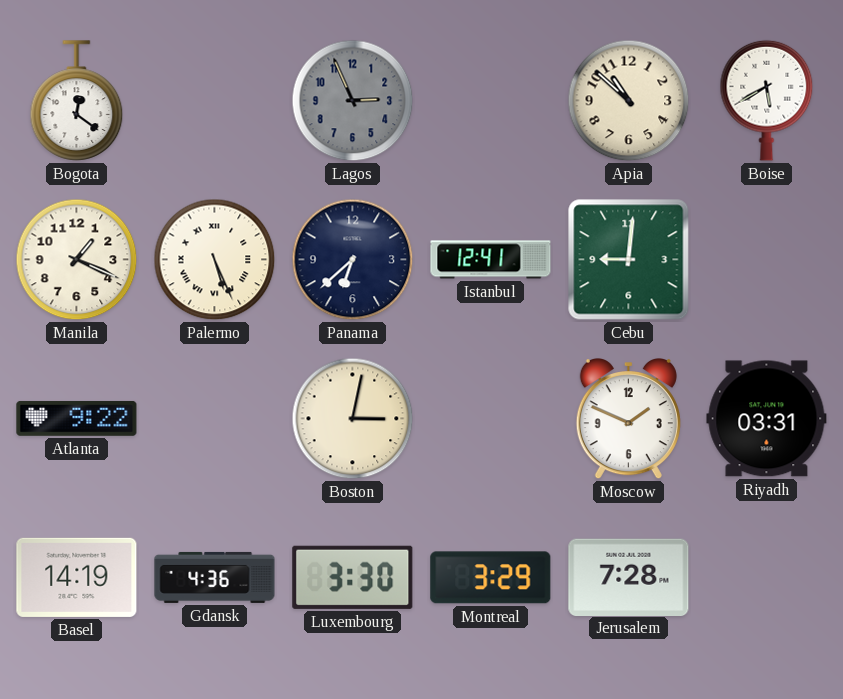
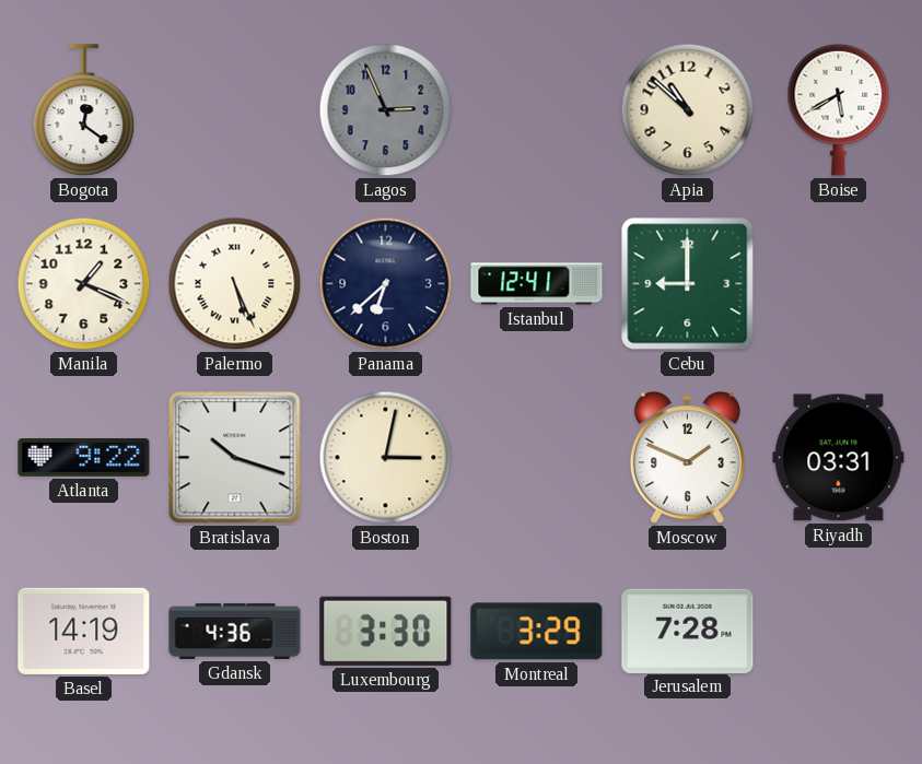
Cebu: 9:01 -> 9:00
Bratislava: none -> 10:18
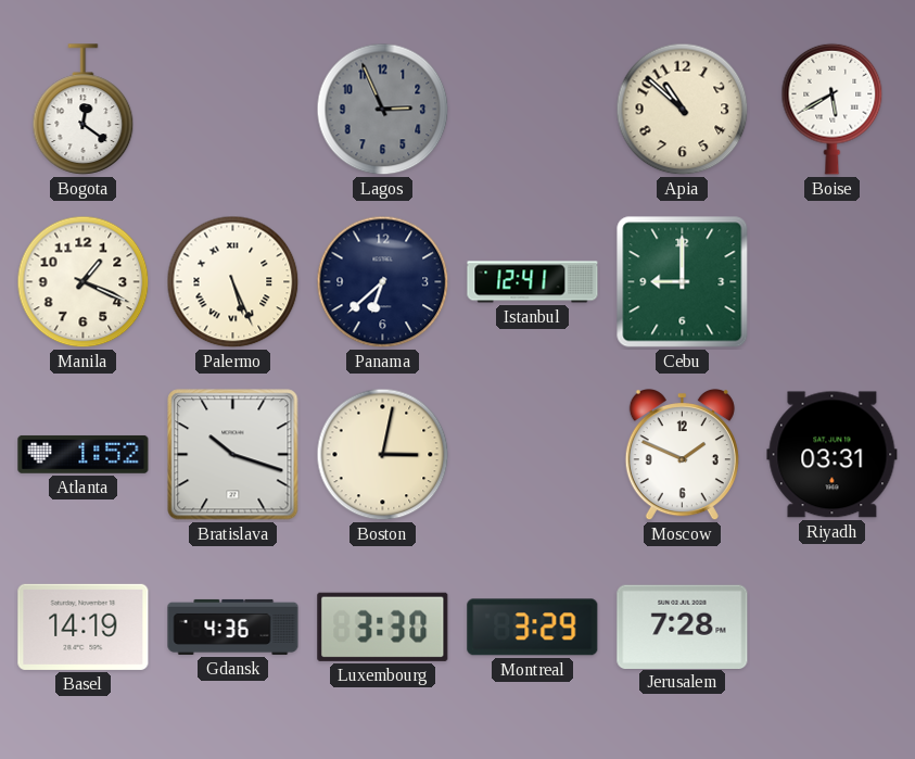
Atlanta: 9:22 -> 1:52
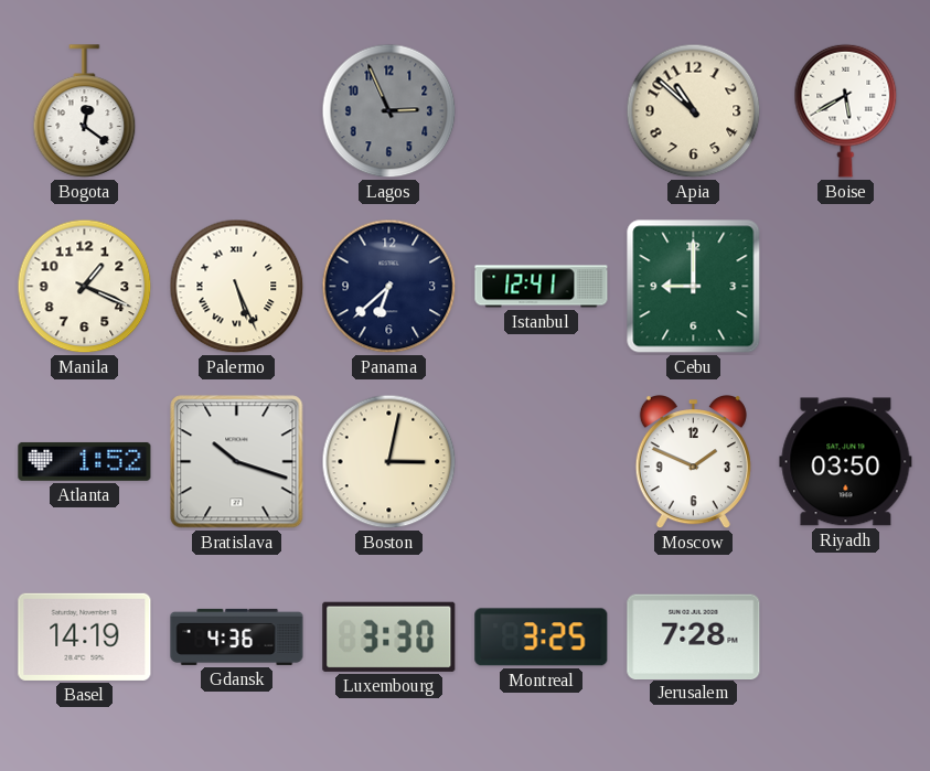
Riyadh: 03:31 -> 03:50
Montreal: 3:29 -> 3:25
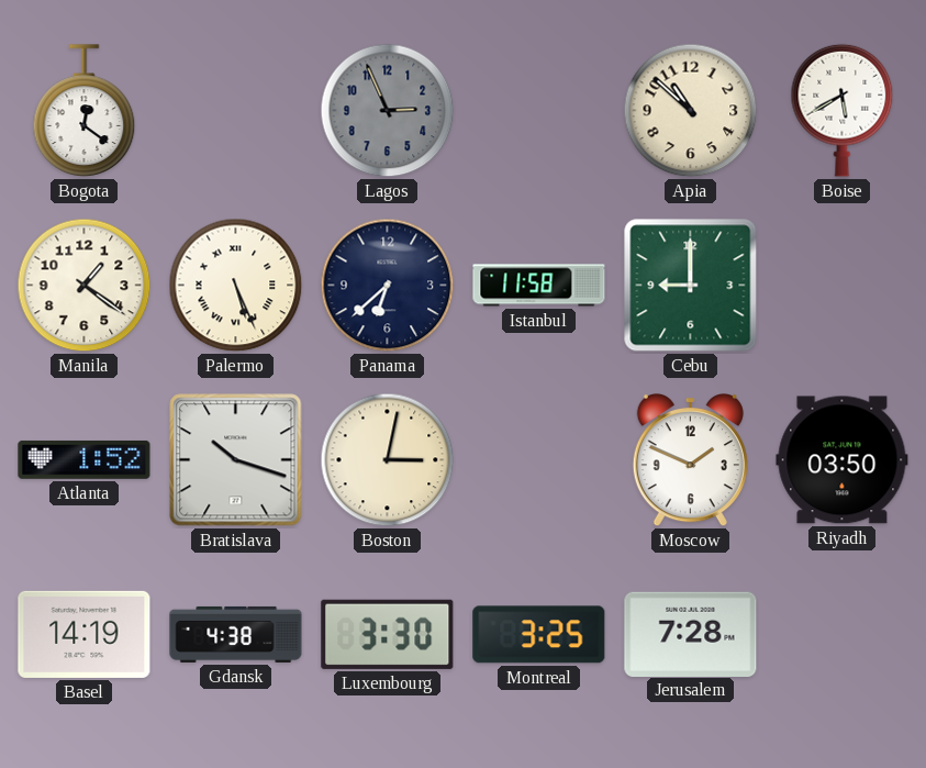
Manila: 1:19 -> 1:21
Istanbul: 12:41 -> 11:58
Gdansk: 4:36 -> 4:38
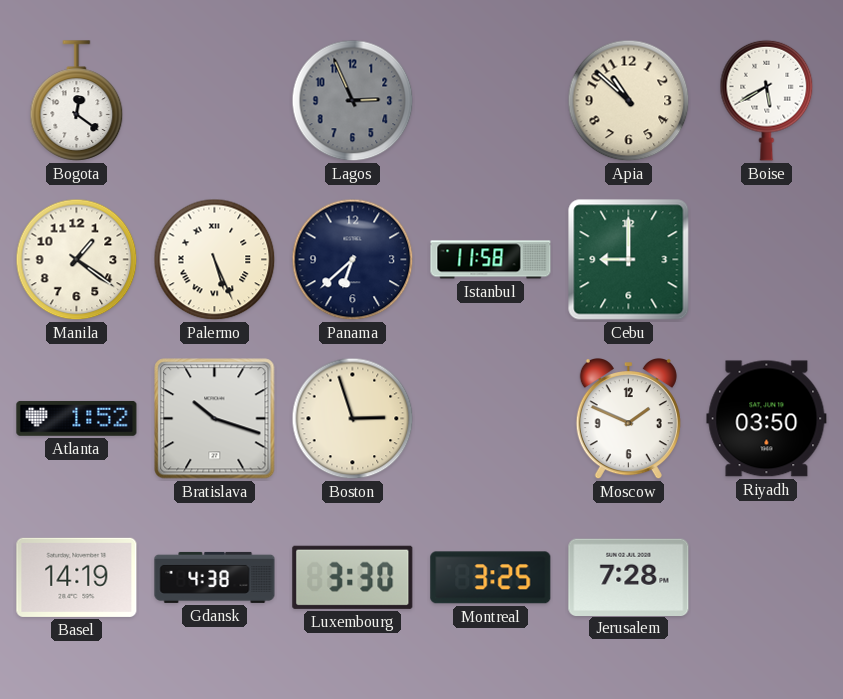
Boston: 3:02 -> 2:57
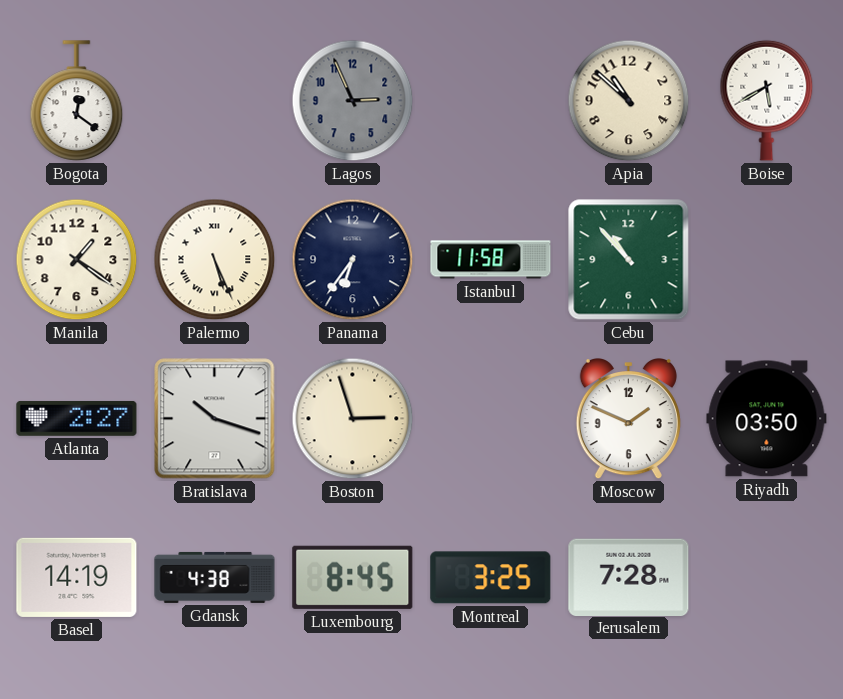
Panama: 6:38 -> 6:36
Cebu: 9:00 -> 10:53
Atlanta: 1:52 -> 2:27
Luxembourg: 3:30 -> 8:45
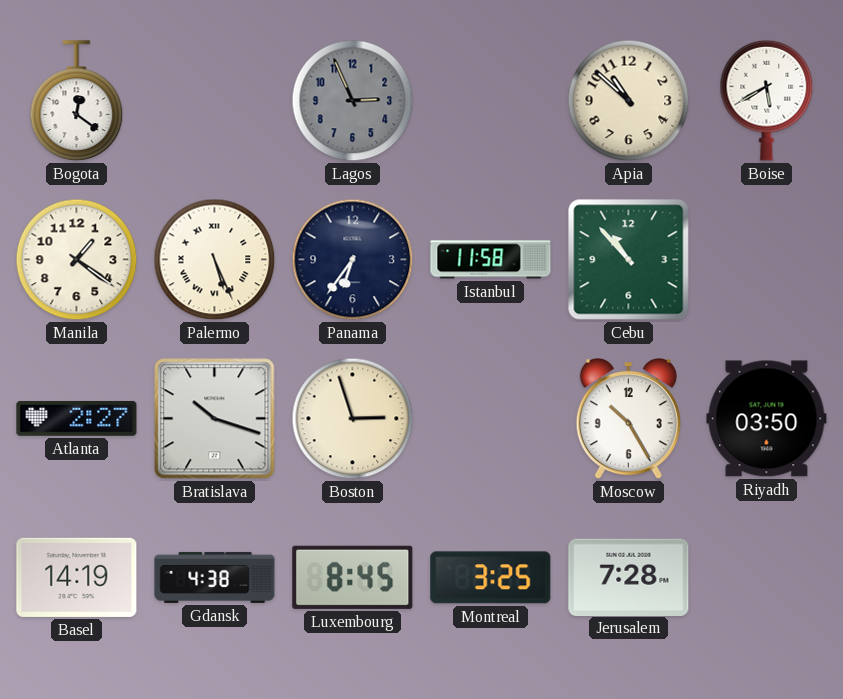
Moscow: 1:49 -> 10:25
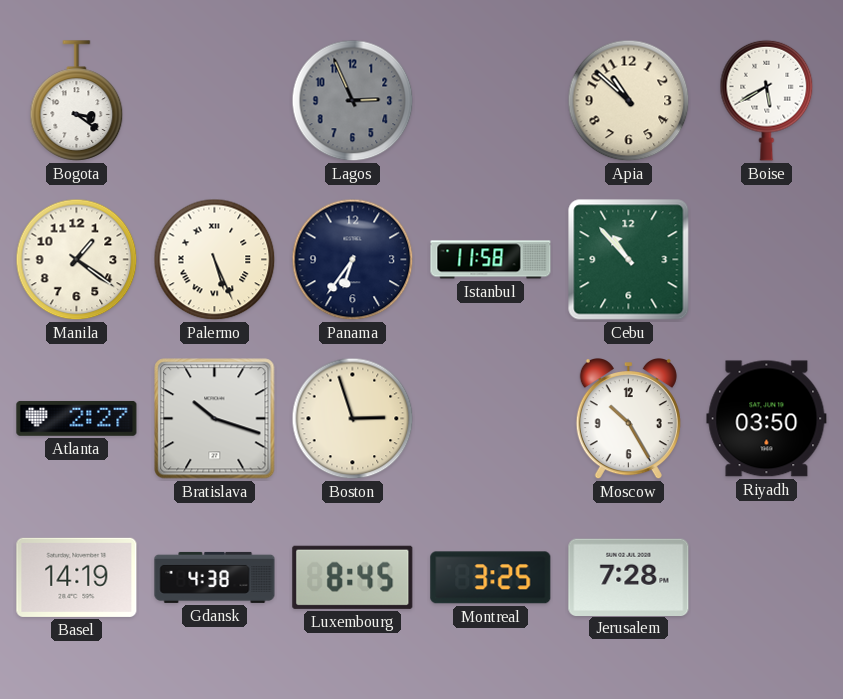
Bogota: 12:21 -> 3:21
